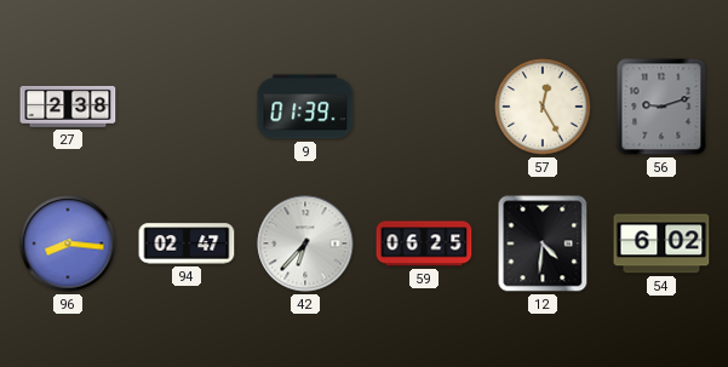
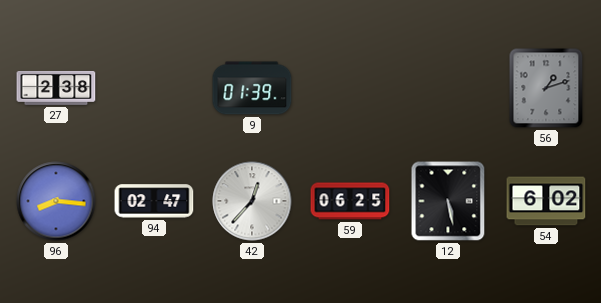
57: 12:25 -> none
56: 9:12 -> 1:12
42: 6:37 -> 12:37
12: 4:31 -> 5:28
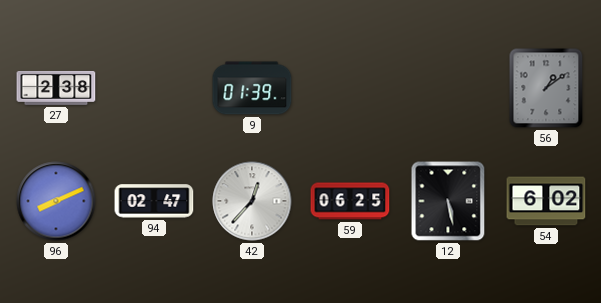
56: 1:12 -> 1:09
96: 8:16 -> 8:11
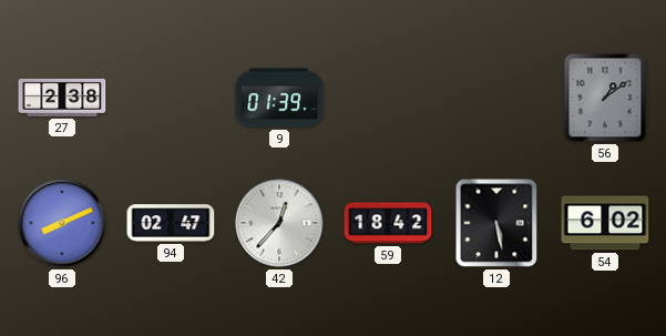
59: 06:25 -> 18:42
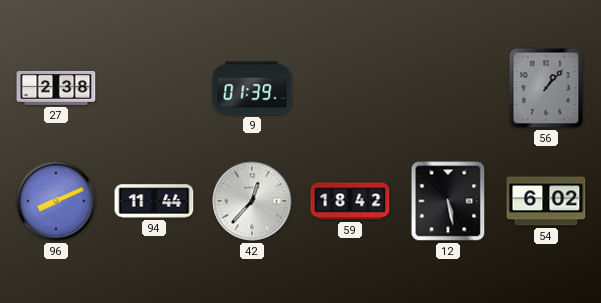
56: 1:09 -> 1:07
94: 02:47 -> 11:44
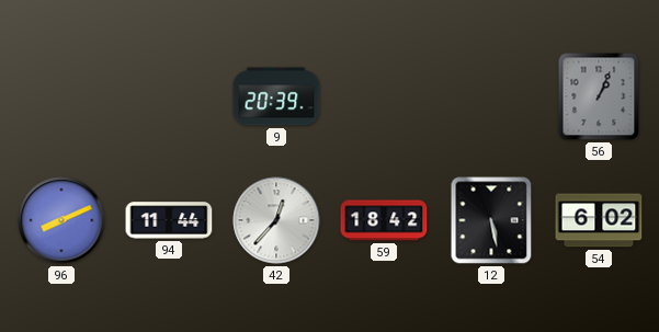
27: 2:38 -> none
9: 01:39 -> 20:39
56: 1:07 -> 1:04
